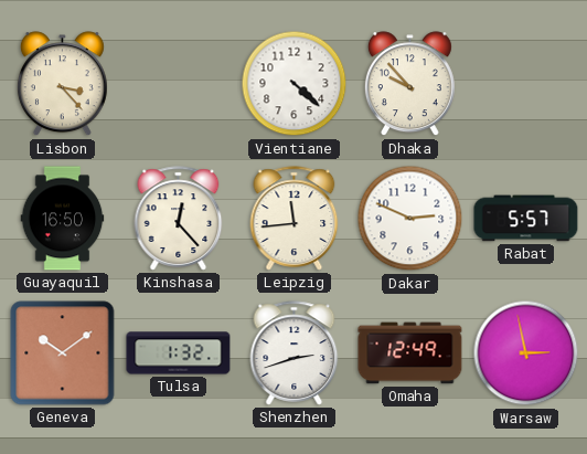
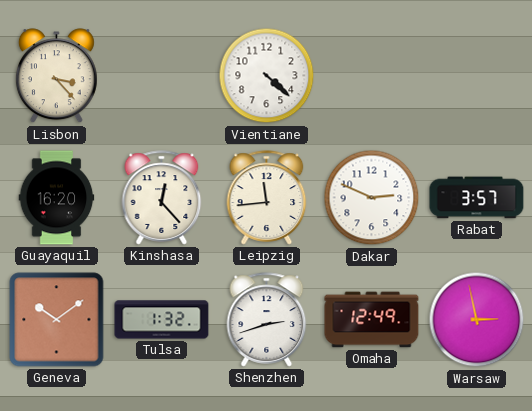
Dhaka: 9:53 -> none
Guayaquil: 16:50 -> 16:20
Rabat: 5:57 -> 3:57
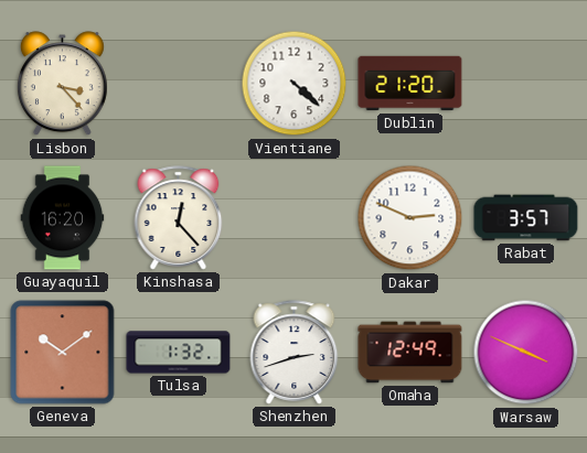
Dublin: none -> 21:20
Leipzig: 11:44 -> none
Warsaw: 2:58 -> 3:49
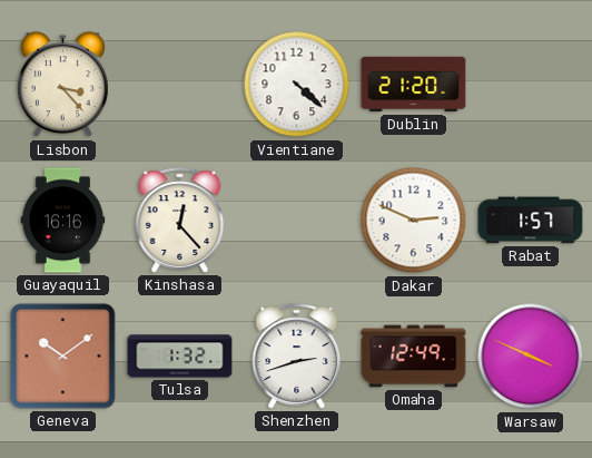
Guayaquil: 16:20 -> 16:16
Rabat: 3:57 -> 1:57
